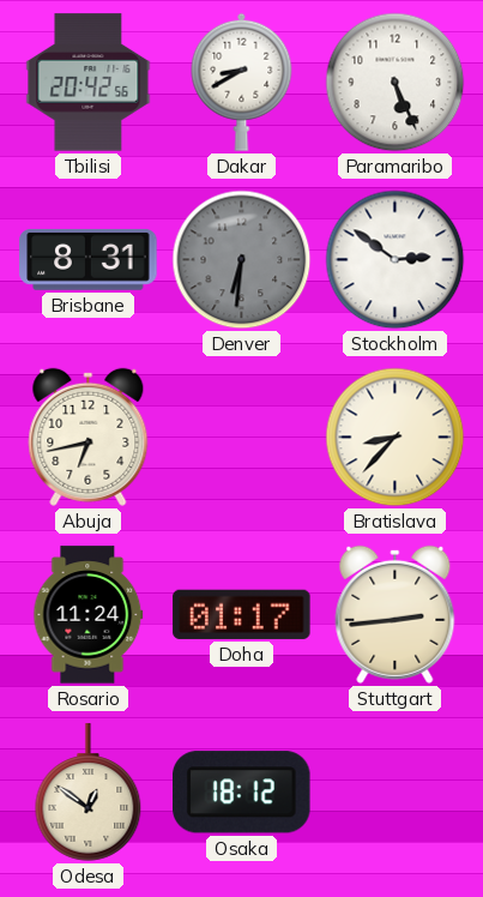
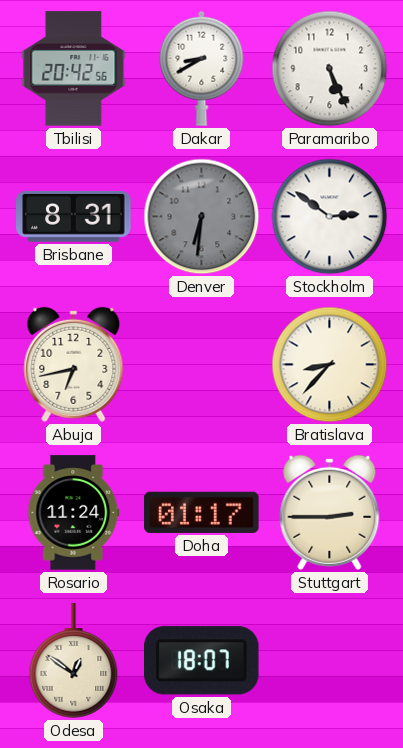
Stuttgart: 2:44 -> 2:45
Osaka: 18:12 -> 18:07
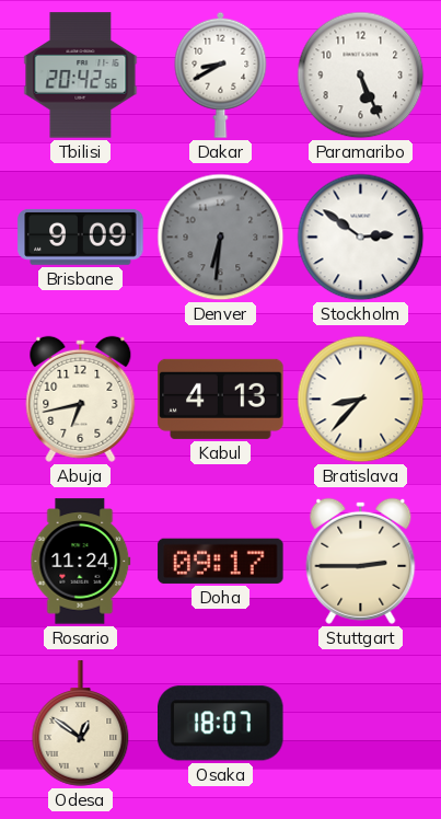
Brisbane: 8:31 -> 9:09
Kabul: none -> 4:13
Doha: 01:17 -> 09:17
